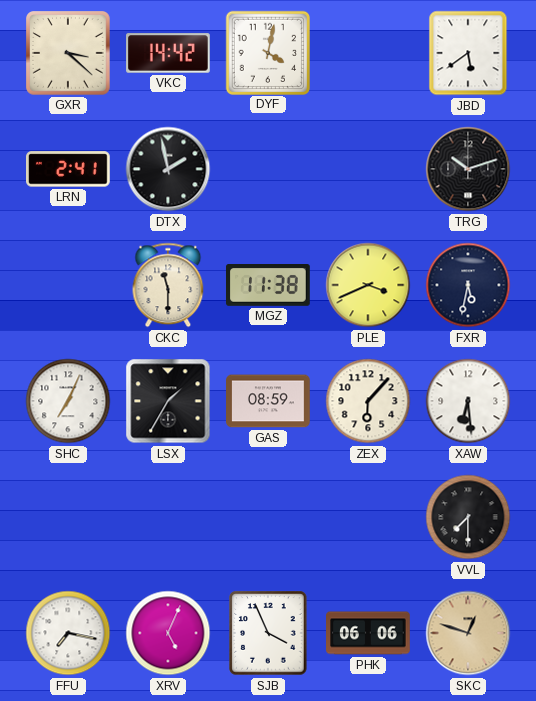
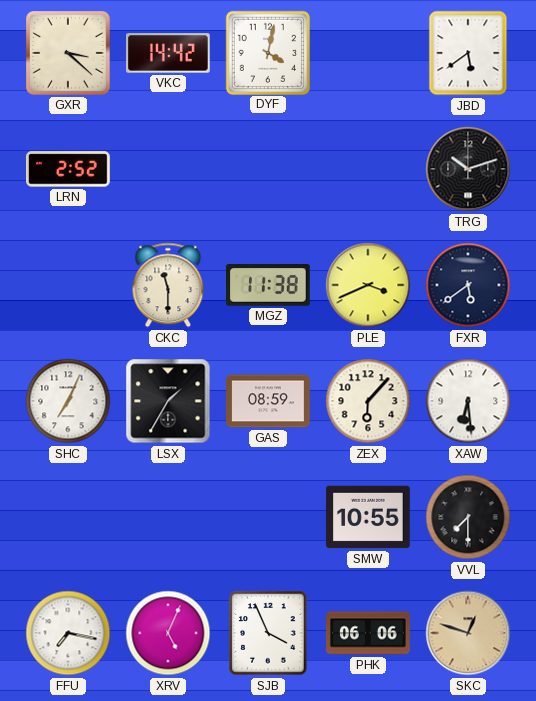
LRN: 2:41 -> 2:52
DTX: 1:58 -> none
FXR: 5:32 -> 5:39
SMW: none -> 10:55
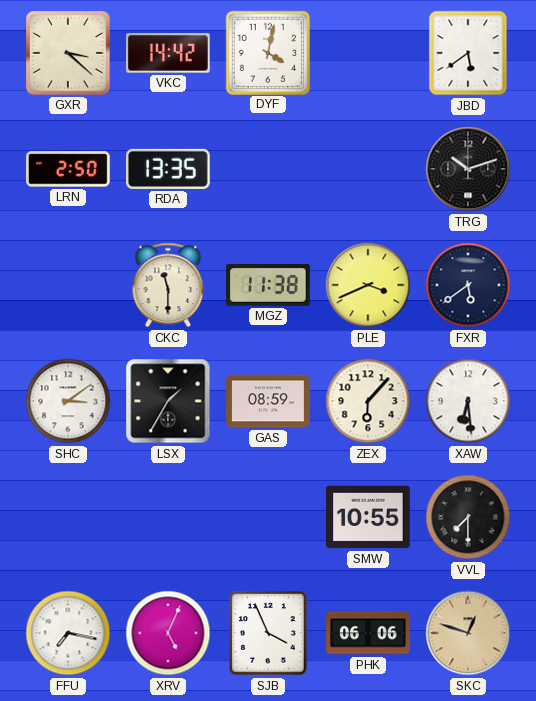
LRN: 2:52 -> 2:50
RDA: none -> 13:35
SHC: 7:04 -> 3:09
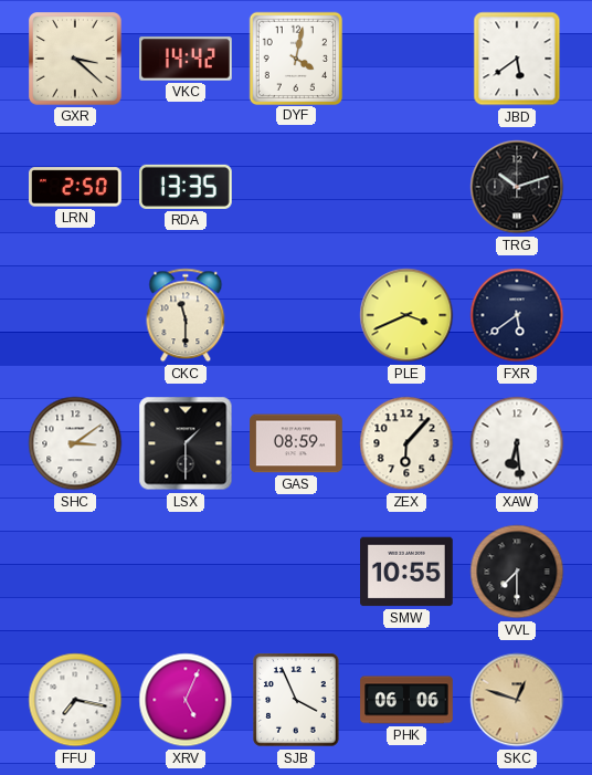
MGZ: 11:38 -> none
LSX: 1:35 -> 1:30
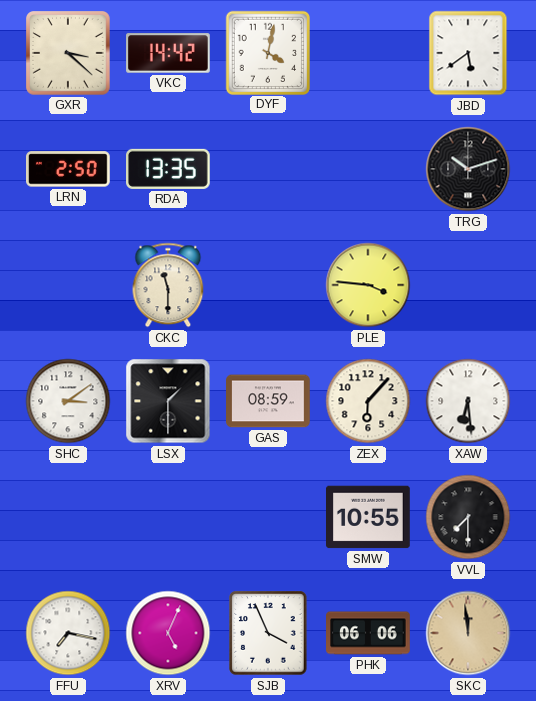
PLE: 3:41 -> 3:46
FXR: 5:39 -> none
SKC: 12:48 -> 11:59
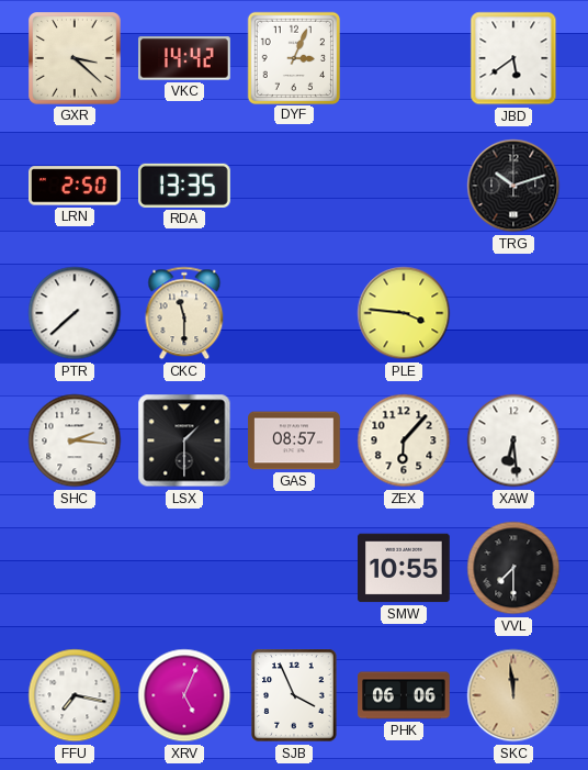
DYF: 4:02 -> 3:04
PTR: none -> 7:38
SHC: 3:09 -> 2:16
GAS: 08:59 -> 08:57
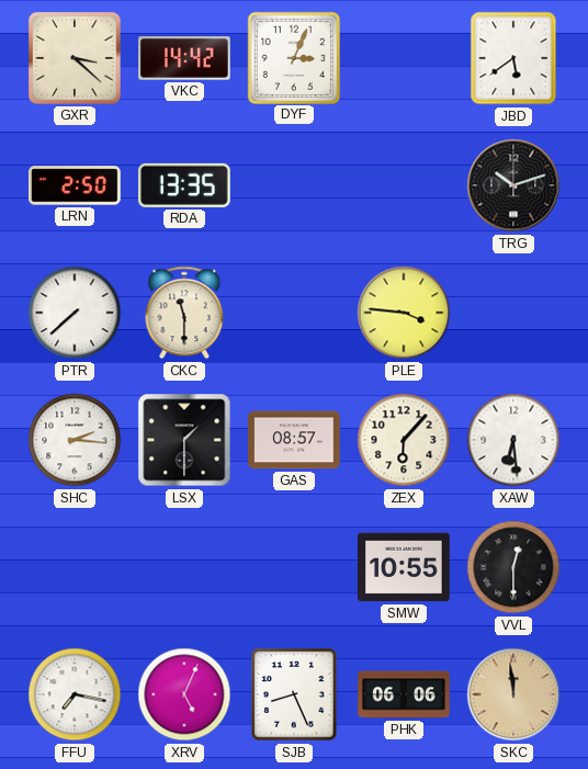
VVL: 7:30 -> 12:30
SJB: 3:56 -> 8:26
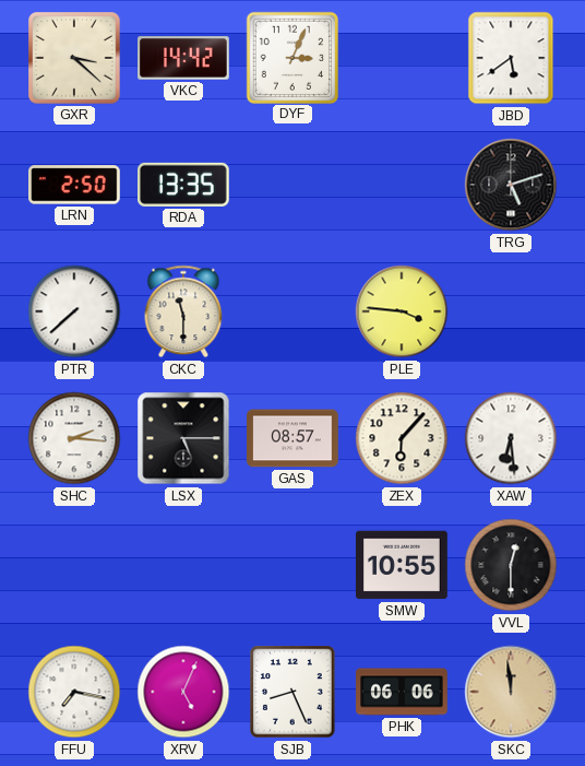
TRG: 10:12 -> 5:12
LSX: 1:30 -> 5:15
